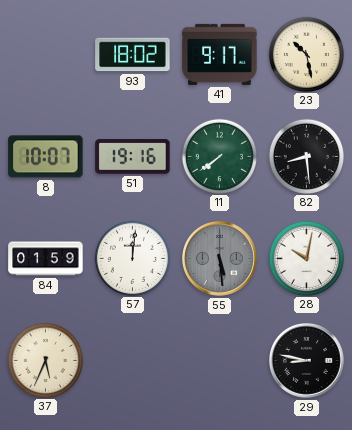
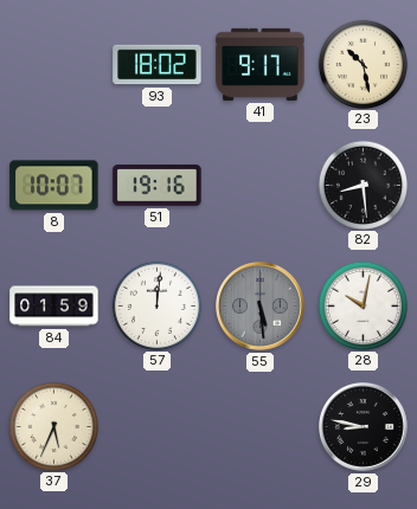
11: 7:39 -> none
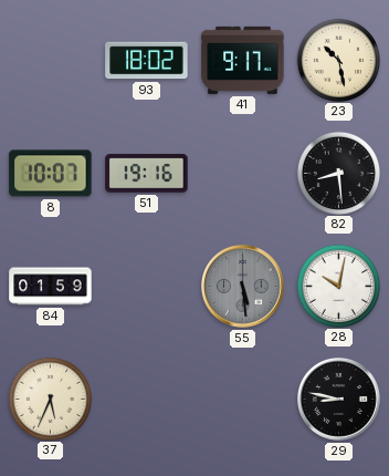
57: 12:01 -> none
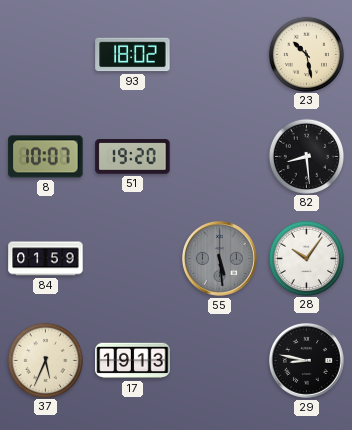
41: 9:17 -> none
51: 19:16 -> 19:20
28: 10:02 -> 10:06
17: none -> 19:13
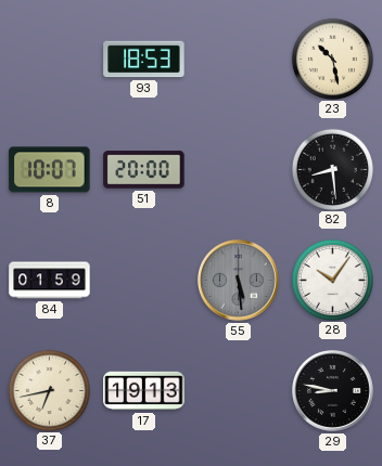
93: 18:02 -> 18:53
51: 19:20 -> 20:00
37: 5:34 -> 6:43
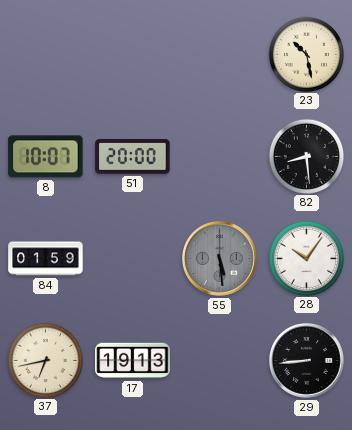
93: 18:53 -> none
29: 8:47 -> 8:44
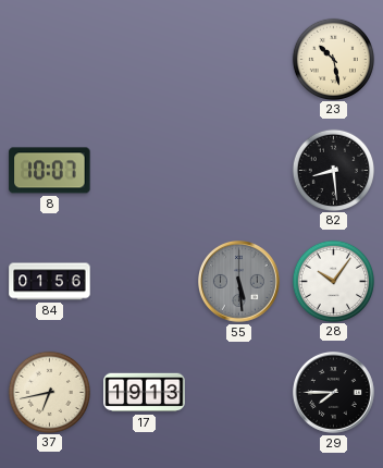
51: 20:00 -> none
84: 01:59 -> 01:56
29: 8:44 -> 7:45
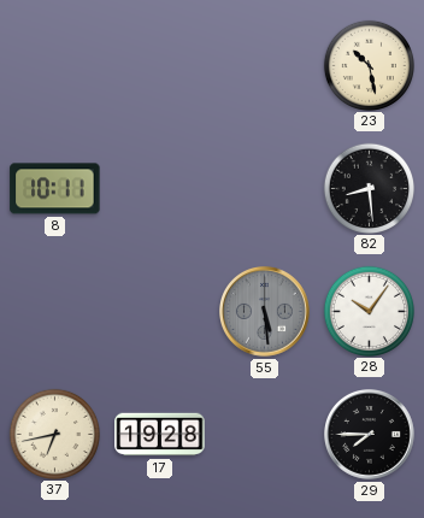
8: 10:07 -> 10:11
84: 01:56 -> none
17: 19:13 -> 19:28
